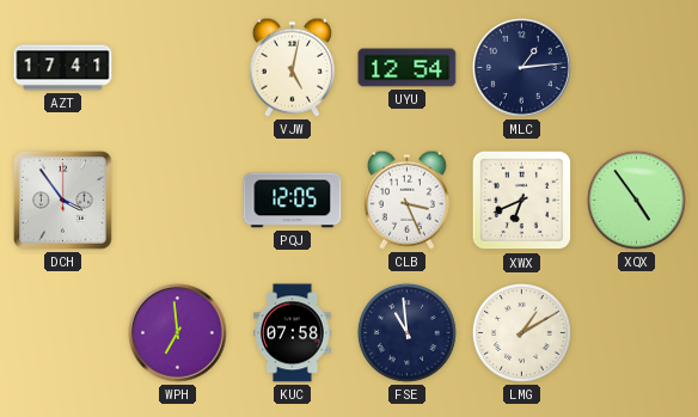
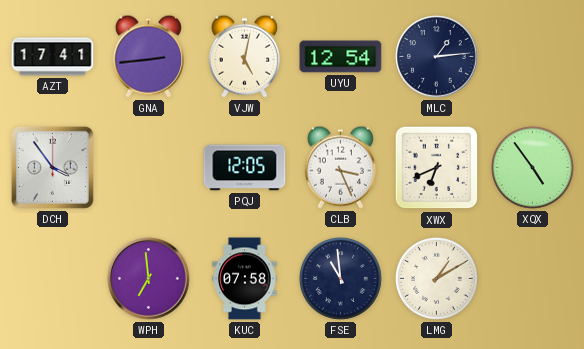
GNA: none -> 2:44
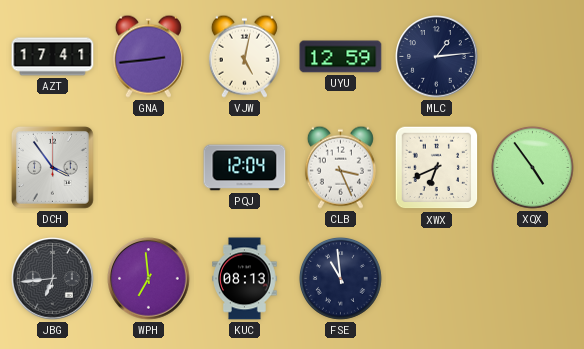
UYU: 12:54 -> 12:59
PQJ: 12:05 -> 12:04
JBG: none -> 6:44
KUC: 07:58 -> 08:13
LMG: 1:10 -> none
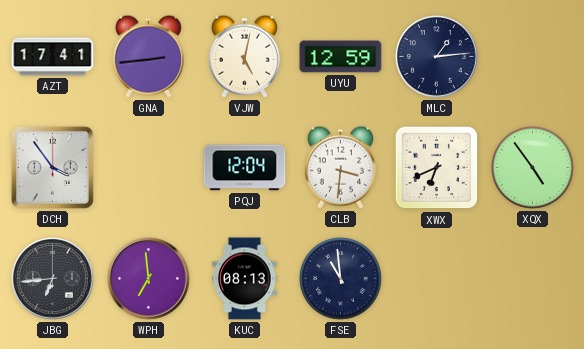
CLB: 3:26 -> 3:31
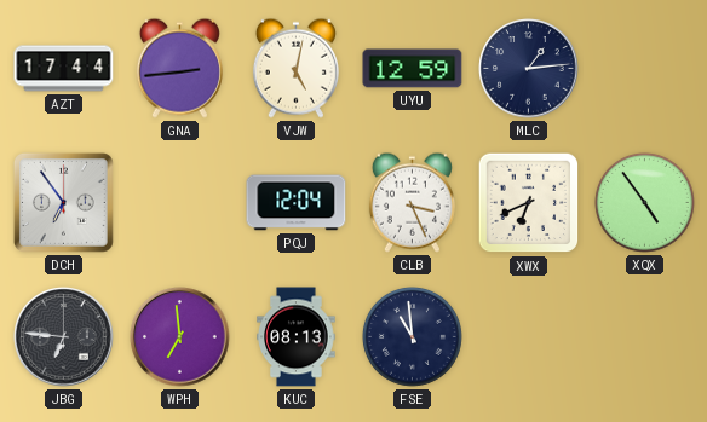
AZT: 17:41 -> 17:44
DCH: 3:54 -> 6:54
CLB: 3:31 -> 3:26
JBG: 6:44 -> 6:46
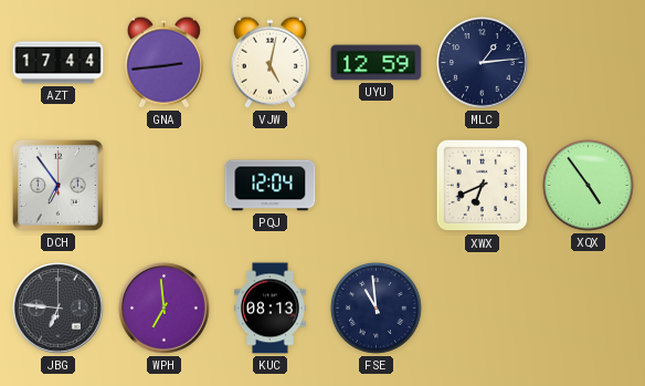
CLB: 3:26 -> none
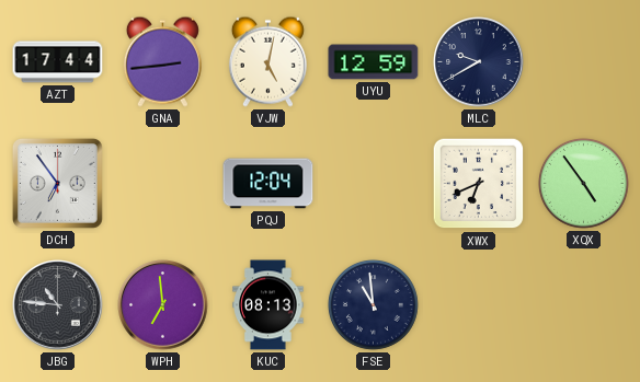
MLC: 1:14 -> 9:40
JBG: 6:46 -> 10:46
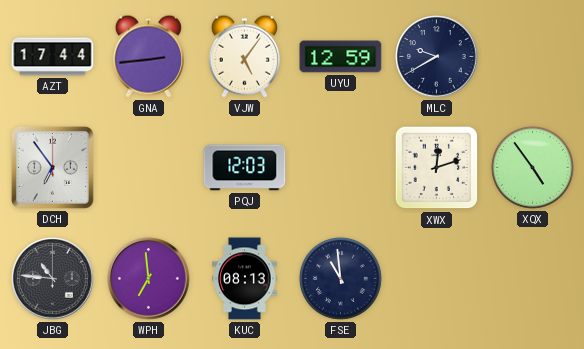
VJW: 5:02 -> 5:06
PQJ: 12:04 -> 12:03
XWX: 6:41 -> 12:12
